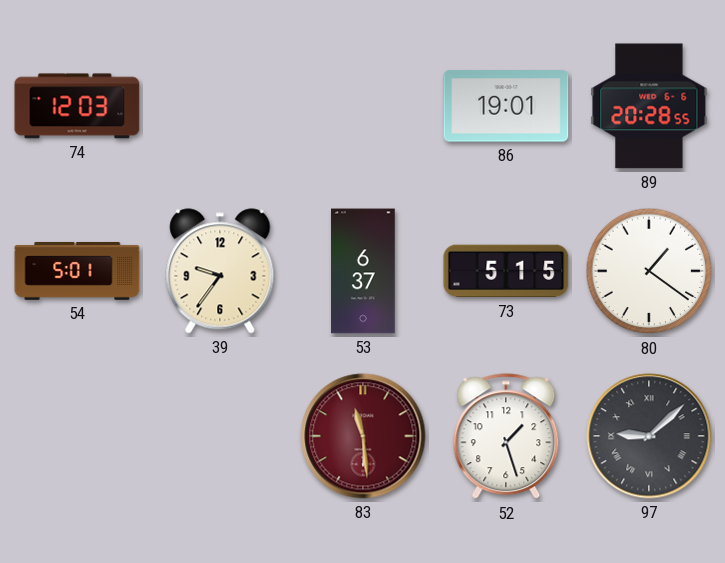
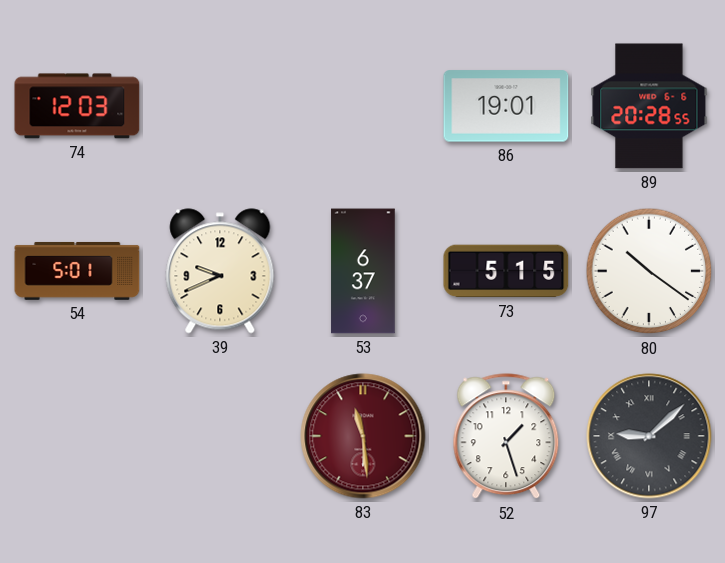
39: 9:36 -> 9:41
80: 1:21 -> 10:21
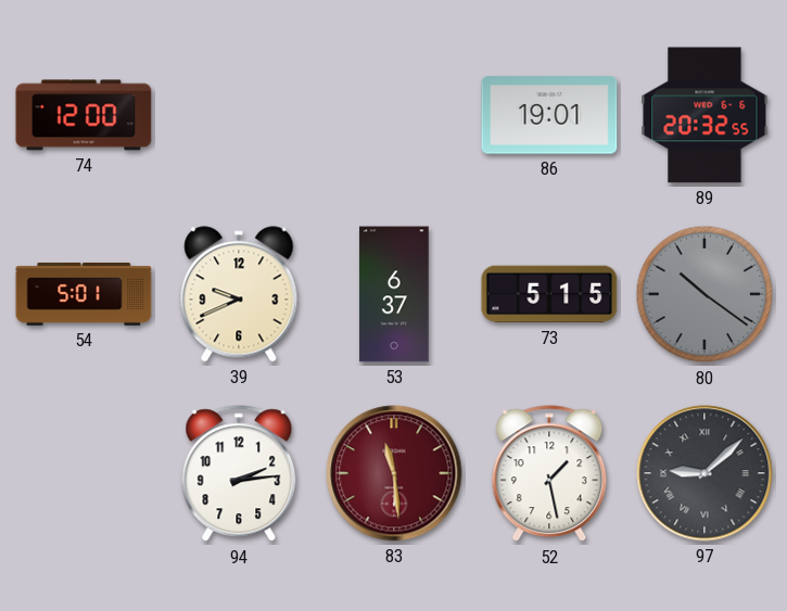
74: 12:03 -> 12:00
89: 20:28 -> 20:32
80 dial: white -> grey
94: none -> 2:14
52: 1:27 -> 1:28
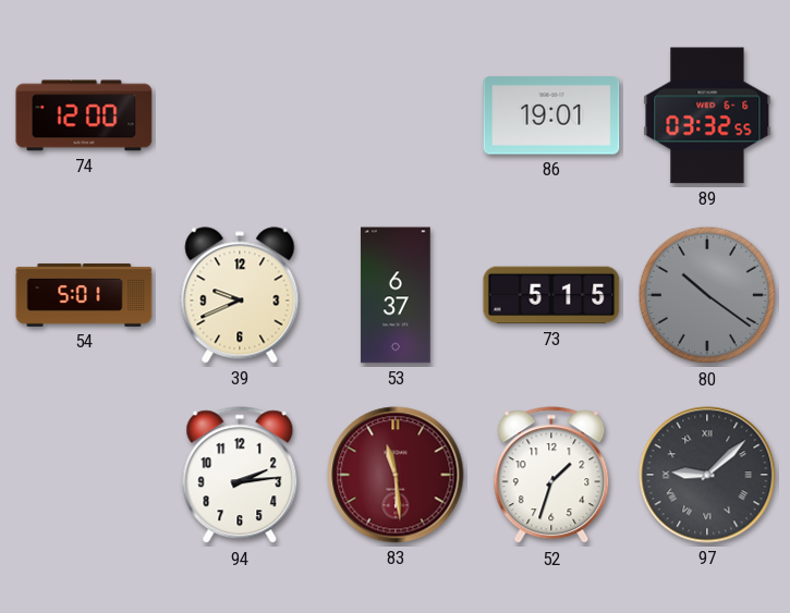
89: 20:32 -> 03:32
52: 1:28 -> 1:33
